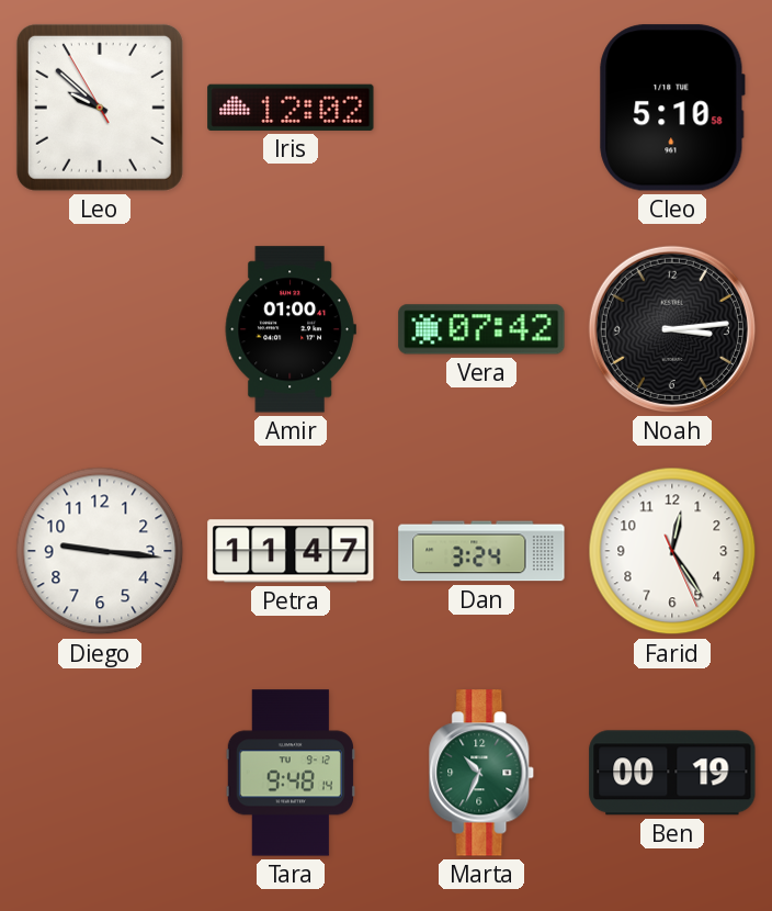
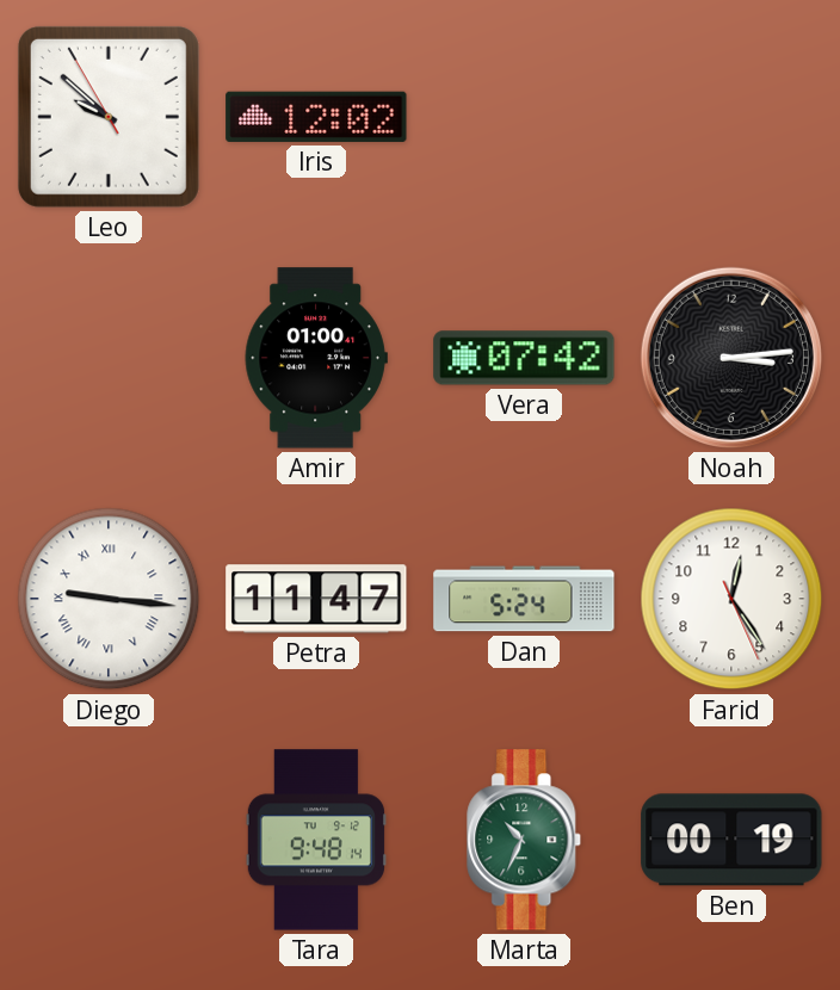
Cleo: 5:10 -> none
Diego numerals: Arabic -> Roman
Dan: 3:24 -> 5:24
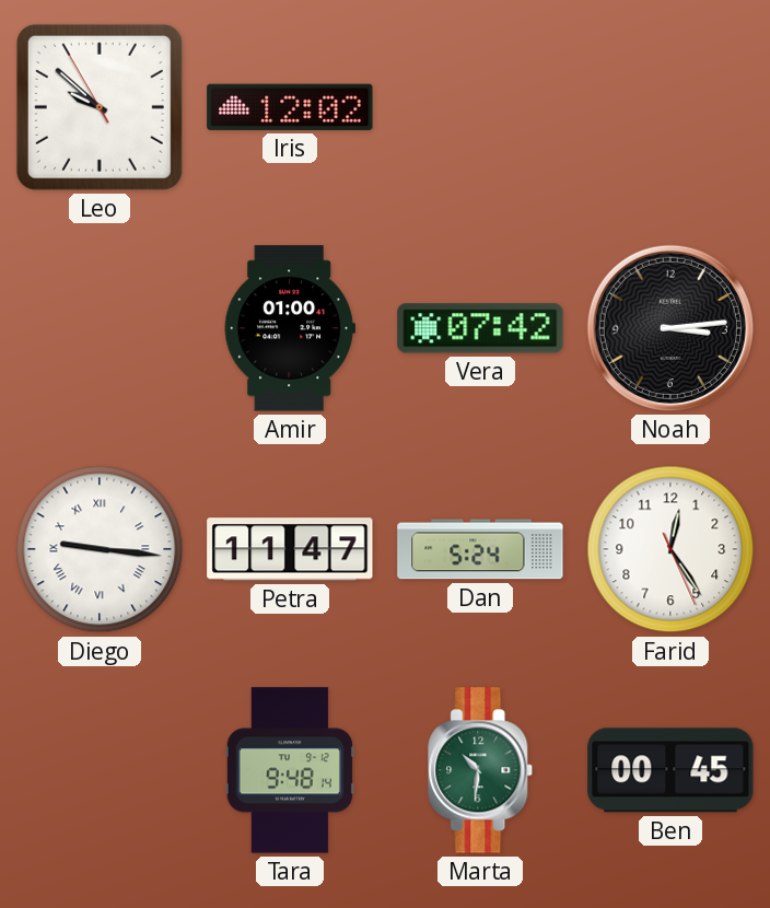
Marta: 10:34 -> 10:31
Ben: 00:19 -> 00:45
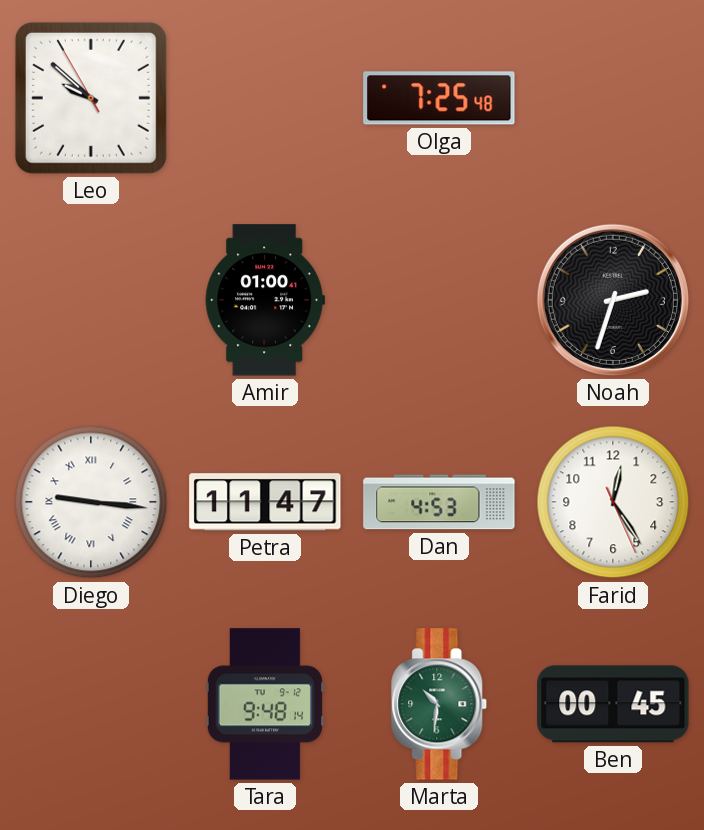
Iris: 12:02 -> none
Olga: none -> 7:25
Vera: 07:42 -> none
Noah: 3:14 -> 2:33
Dan: 5:24 -> 4:53
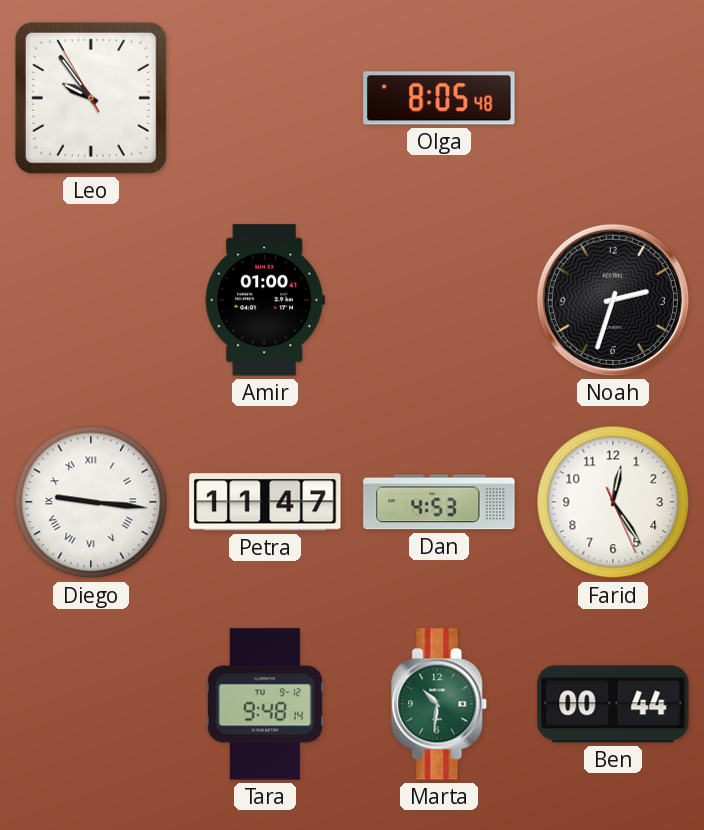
Leo: 9:51 -> 9:53
Olga: 7:25 -> 8:05
Ben: 00:45 -> 00:44
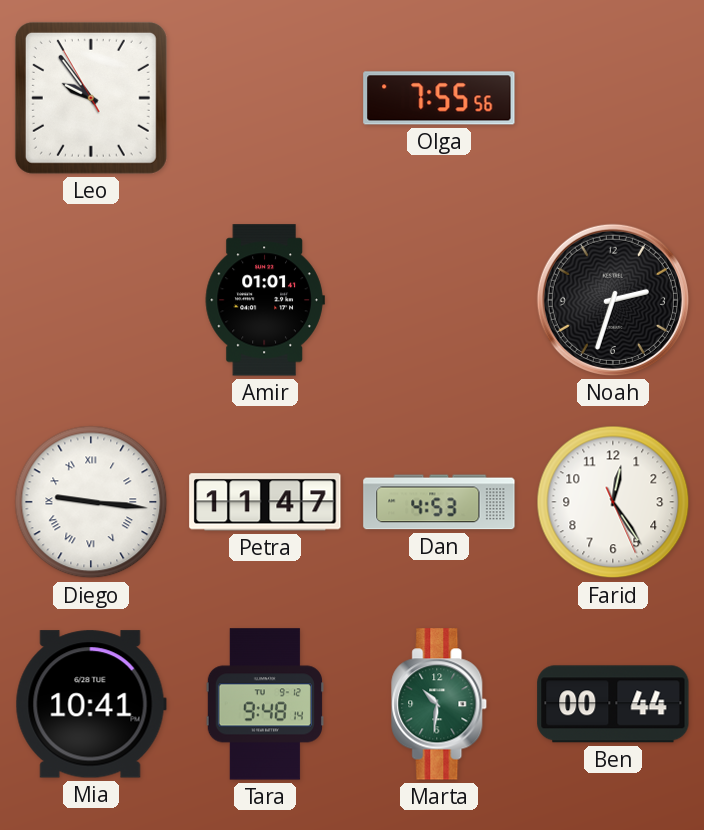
Olga: 8:05 -> 7:55
Amir: 01:00 -> 01:01
Mia: none -> 10:41
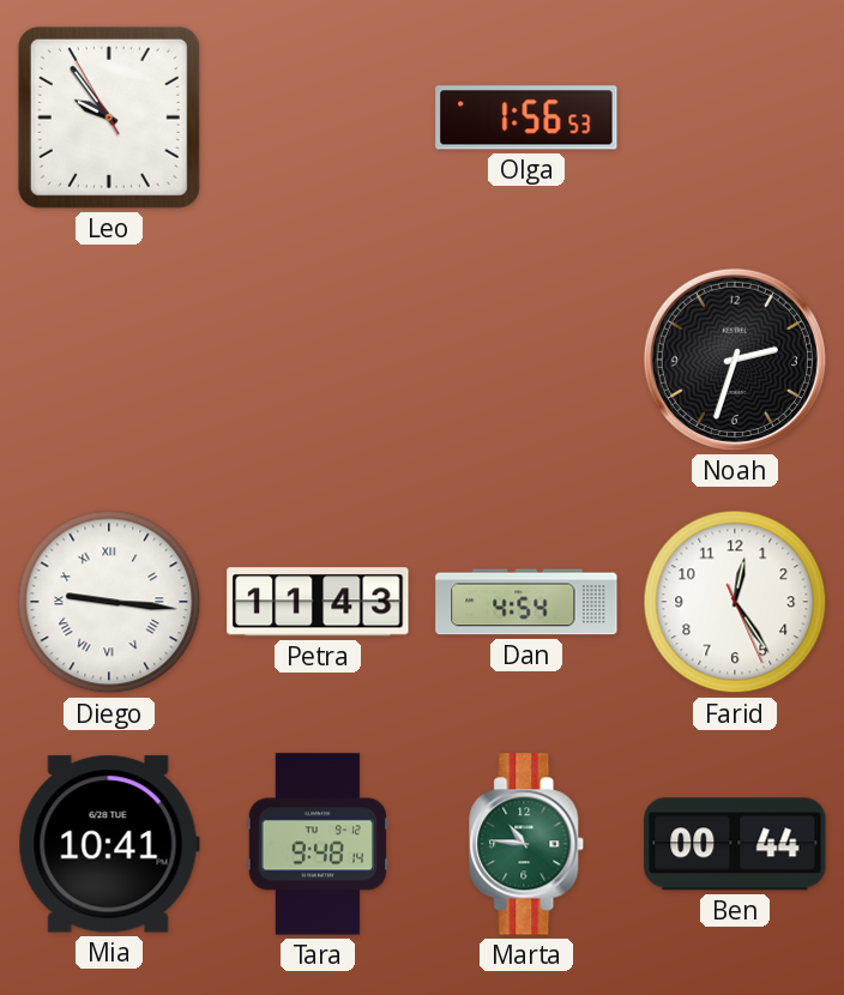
Olga: 7:55 -> 1:56
Amir: 01:01 -> none
Petra: 11:47 -> 11:43
Dan: 4:53 -> 4:54
Marta: 10:31 -> 10:46
